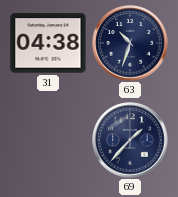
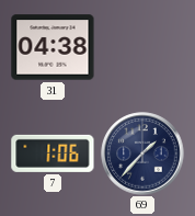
63: 10:33 -> none
7: none -> 1:06
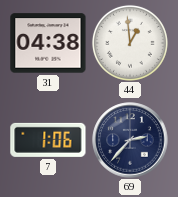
44: none -> 12:59
69: 1:37 -> 2:37
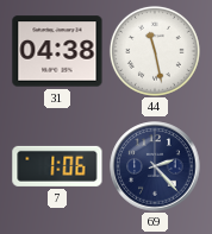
44: 12:59 -> 11:28
69: 2:37 -> 2:23
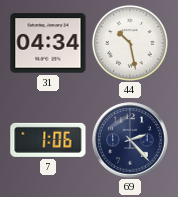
31: 04:38 -> 04:34
44: 11:28 -> 10:28
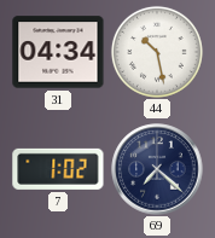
7: 1:06 -> 1:02
69: 2:23 -> 7:22
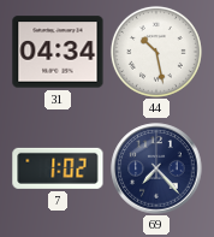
69: 7:22 -> 7:23
